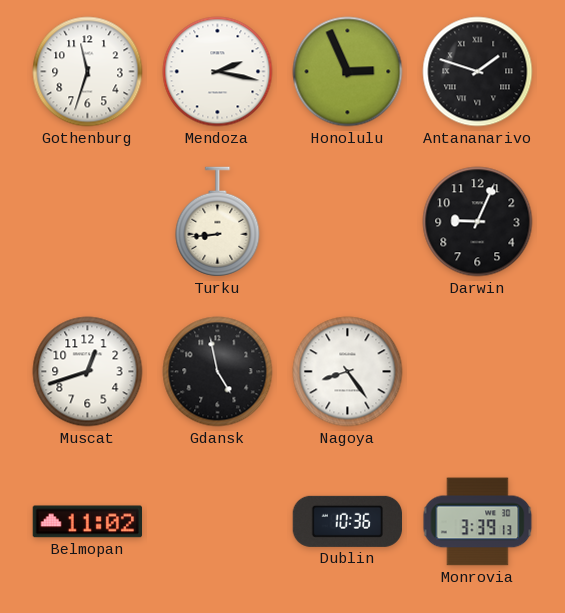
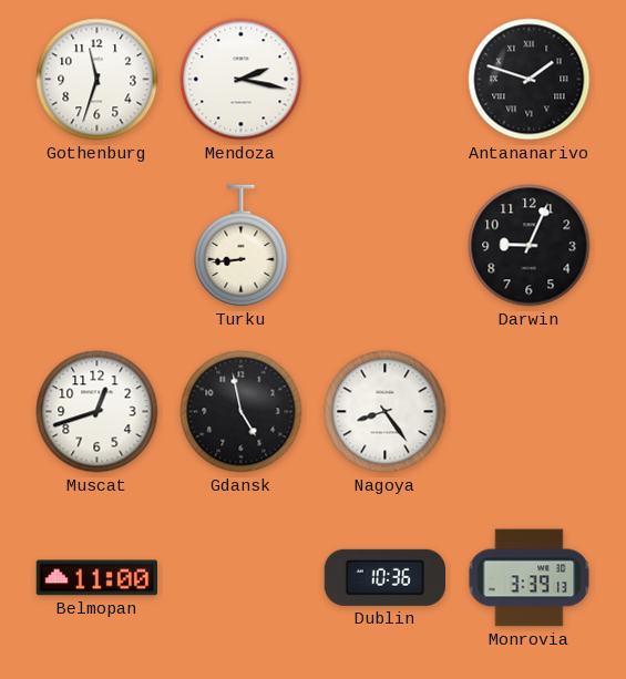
Honolulu: 2:56 -> none
Belmopan: 11:02 -> 11:00
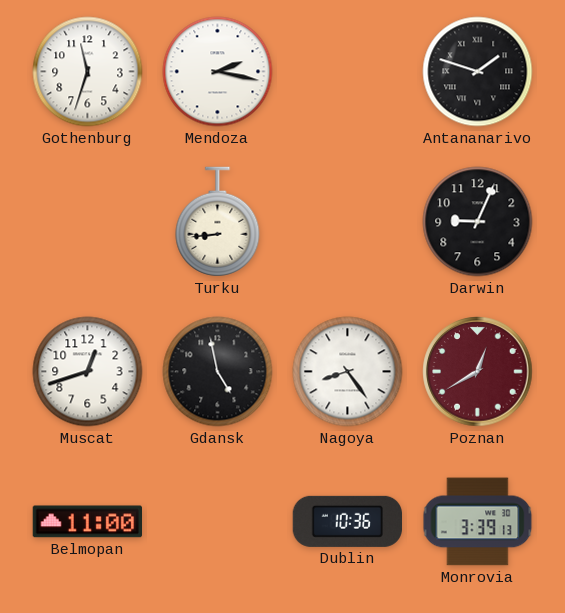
Poznan: none -> 12:40
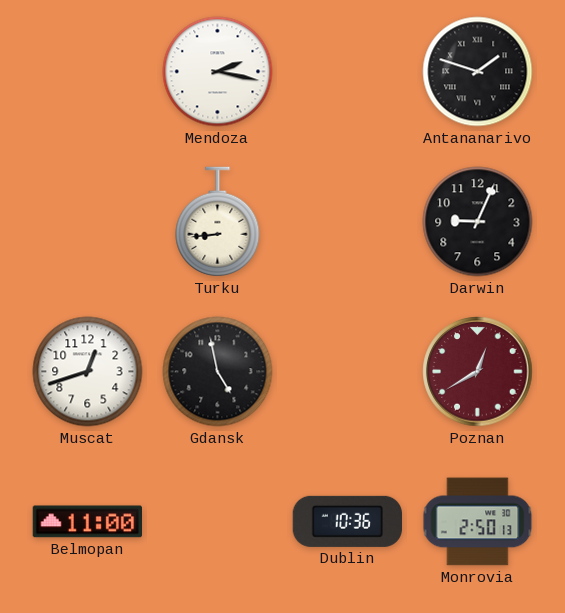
Gothenburg: 11:33 -> none
Nagoya: 8:24 -> none
Monrovia: 3:39 -> 2:50
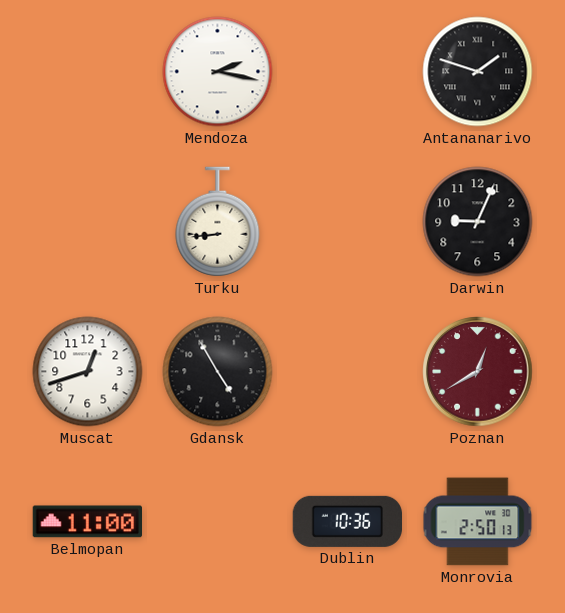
Gdansk: 4:58 -> 4:55
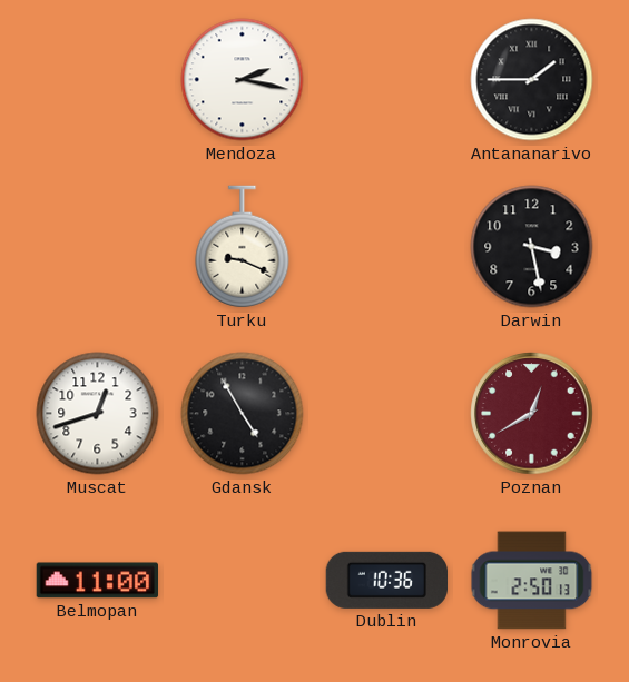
Antananarivo: 1:48 -> 1:45
Turku: 8:44 -> 9:19
Darwin: 9:04 -> 3:28
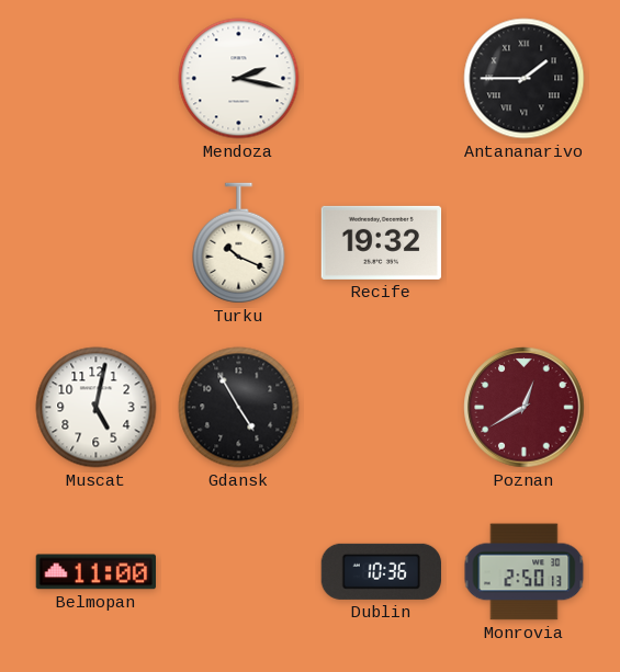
Turku: 9:19 -> 10:19
Recife: none -> 19:32
Darwin: 3:28 -> none
Muscat: 12:42 -> 5:02
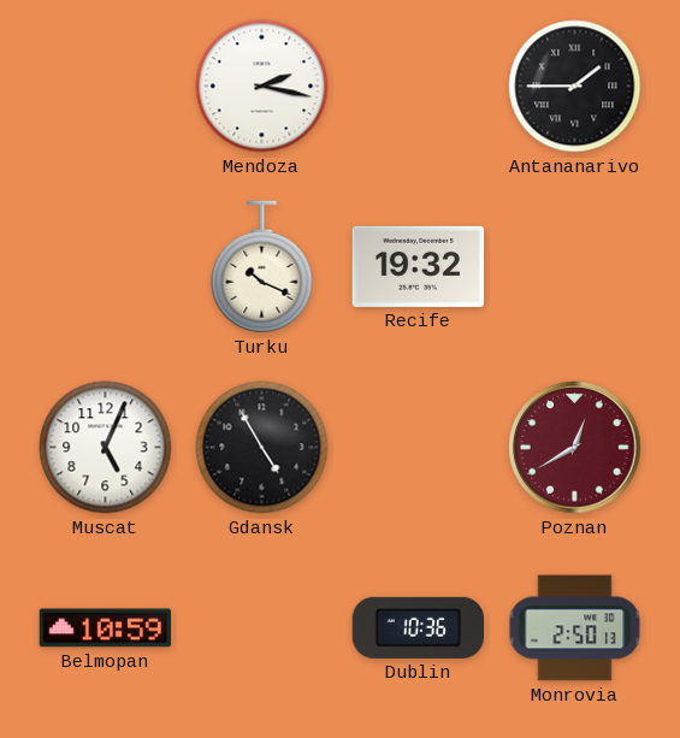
Muscat: 5:02 -> 5:04
Belmopan: 11:00 -> 10:59
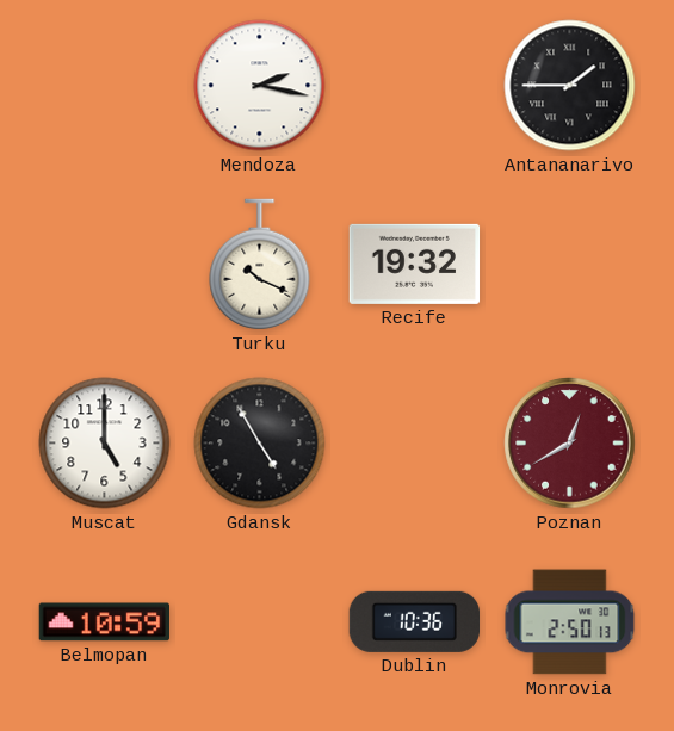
Muscat: 5:04 -> 5:00
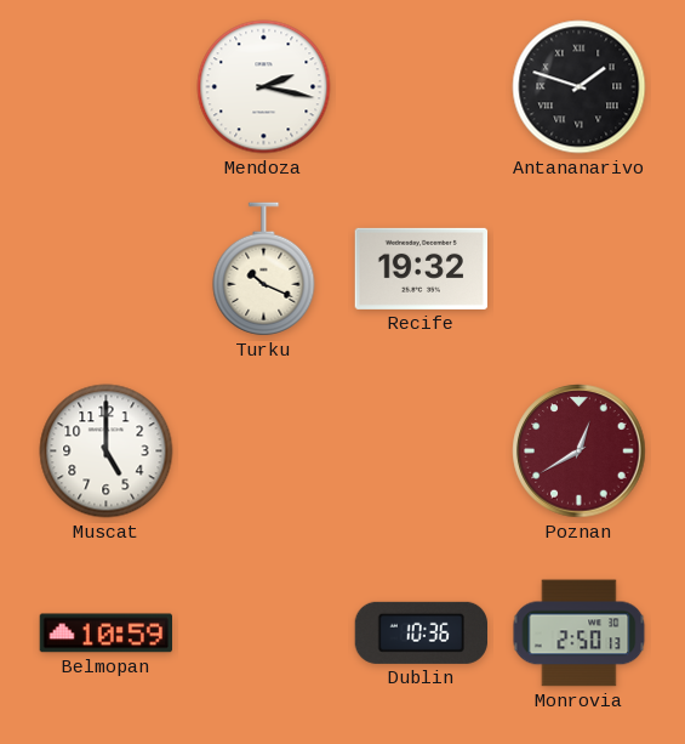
Antananarivo: 1:45 -> 1:48
Gdansk: 4:55 -> none
